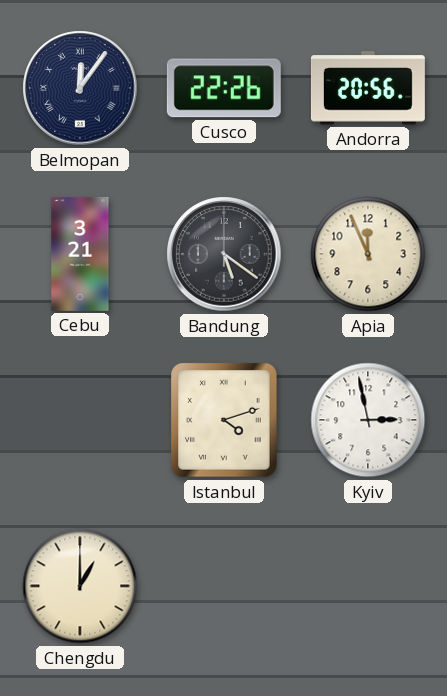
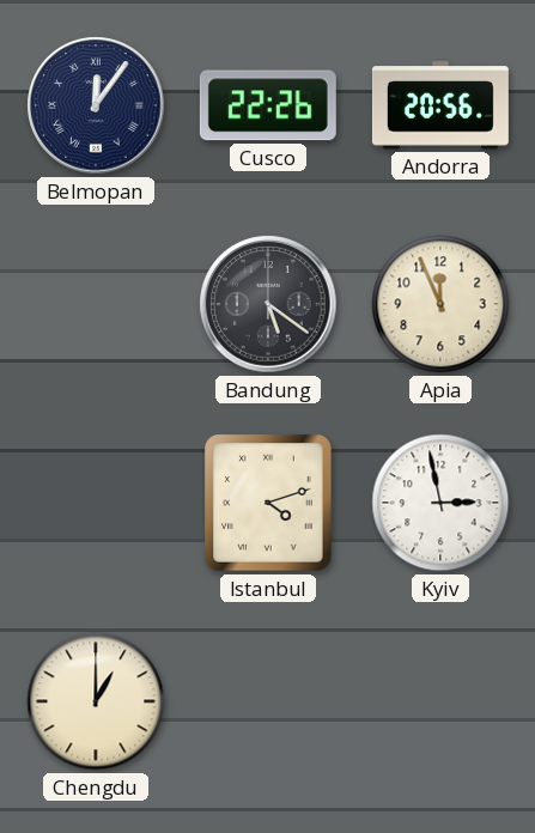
Cebu: 3:21 -> none
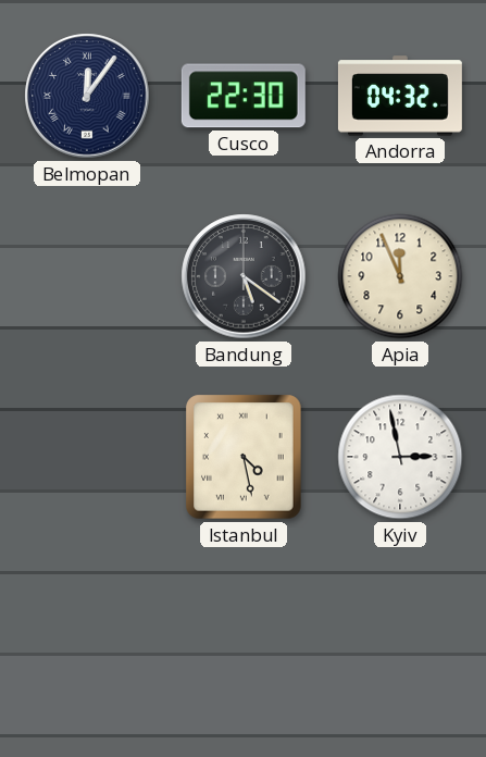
Cusco: 22:26 -> 22:30
Andorra: 20:56 -> 04:32
Istanbul: 4:12 -> 4:28
Chengdu: 1:00 -> none
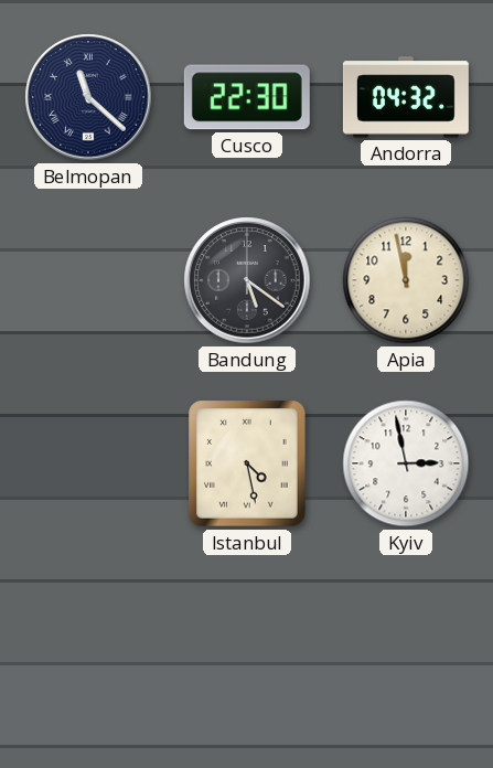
Belmopan: 12:06 -> 11:22
Apia: 11:56 -> 11:58
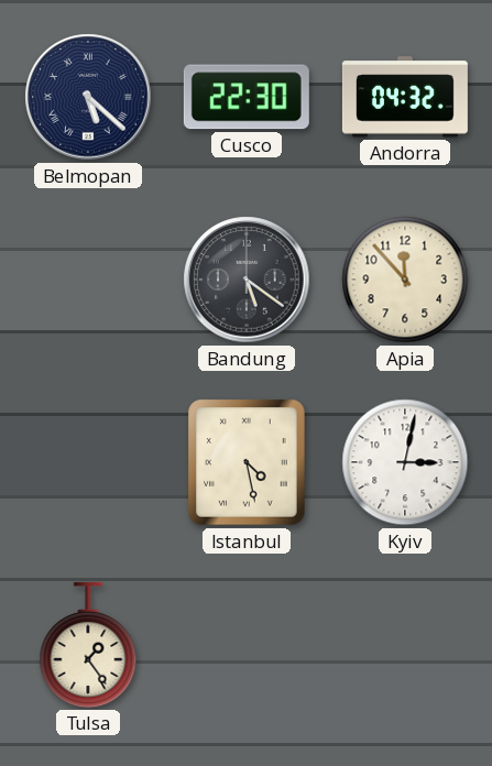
Belmopan: 11:22 -> 5:22
Apia: 11:58 -> 11:53
Kyiv: 2:58 -> 3:02
Tulsa: none -> 1:24
